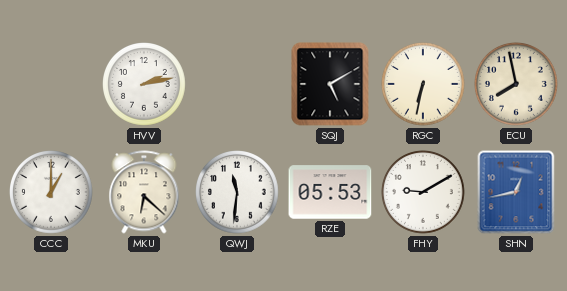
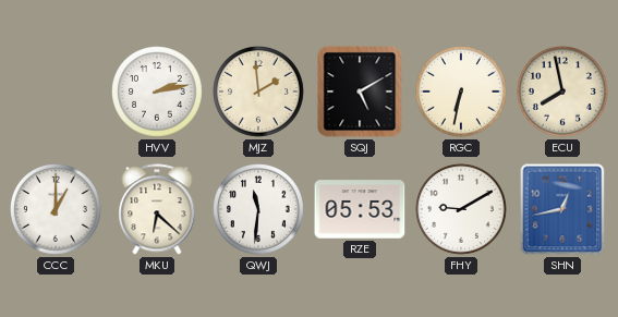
MJZ: none -> 1:59
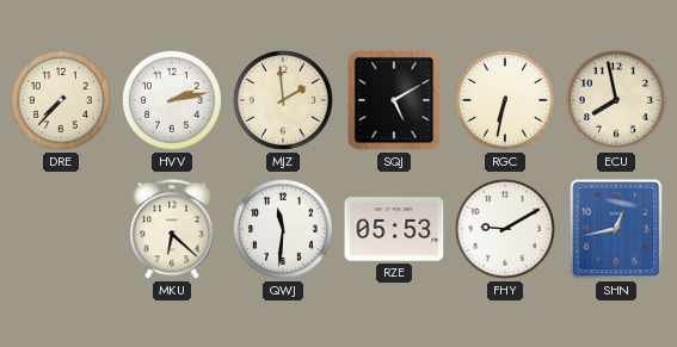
DRE: none -> 7:37
CCC: 1:00 -> none
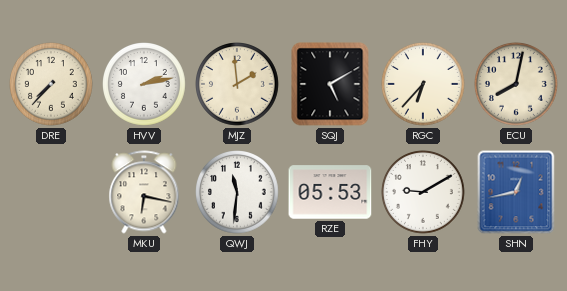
RGC: 6:32 -> 6:37
ECU: 7:58 -> 8:02
MKU: 6:22 -> 6:17
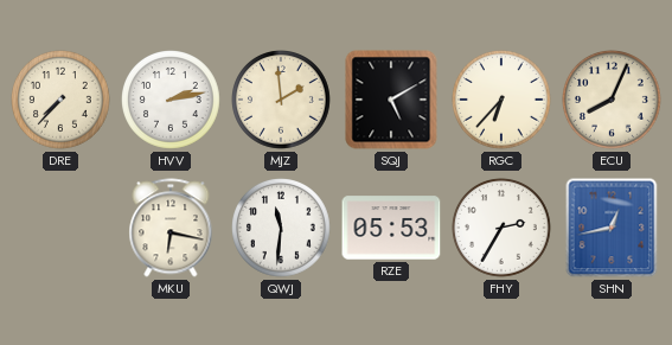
ECU: 8:02 -> 8:04
FHY: 9:10 -> 2:35
